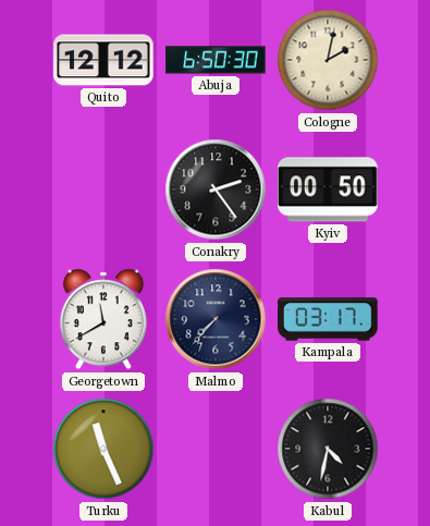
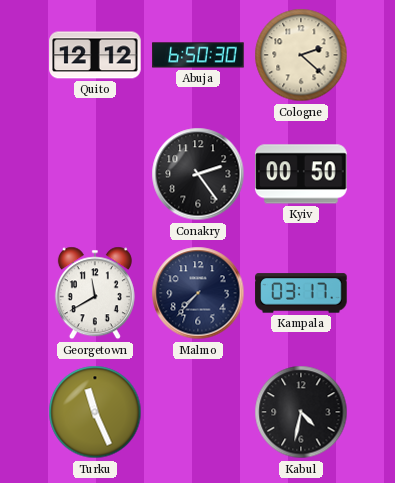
Cologne: 2:02 -> 2:22
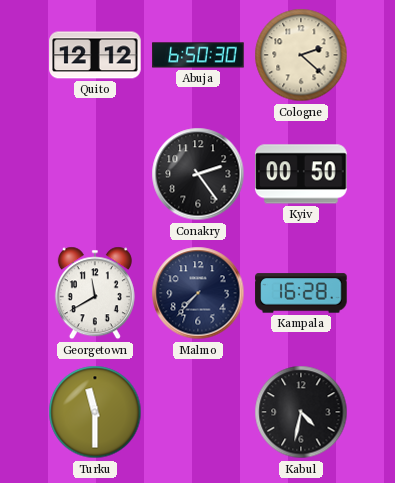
Kampala: 03:17 -> 16:28
Turku: 11:26 -> 11:30
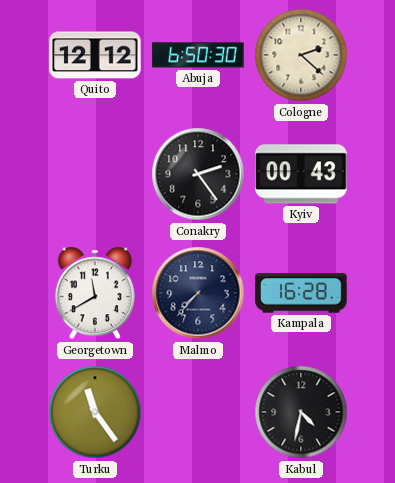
Kyiv: 00:50 -> 00:43
Turku: 11:30 -> 11:24
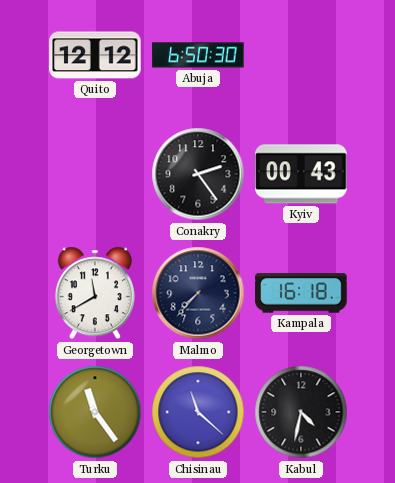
Cologne: 2:22 -> none
Kampala: 16:28 -> 16:18
Chisinau: none -> 11:22
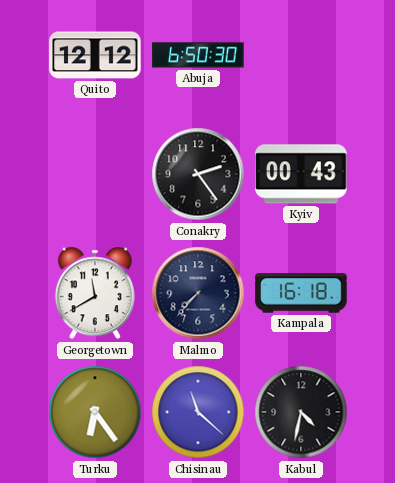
Turku: 11:24 -> 6:24
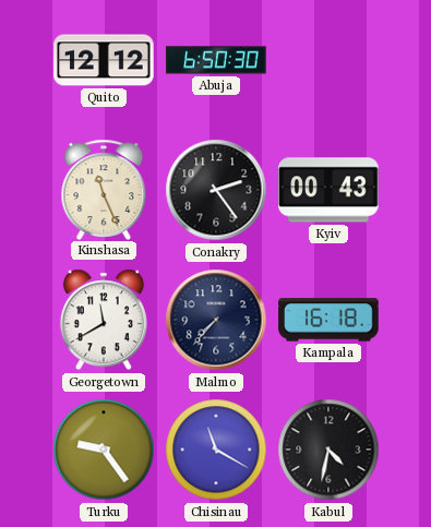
Kinshasa: none -> 11:26
Turku: 6:24 -> 9:24
Chisinau: 11:22 -> 11:20
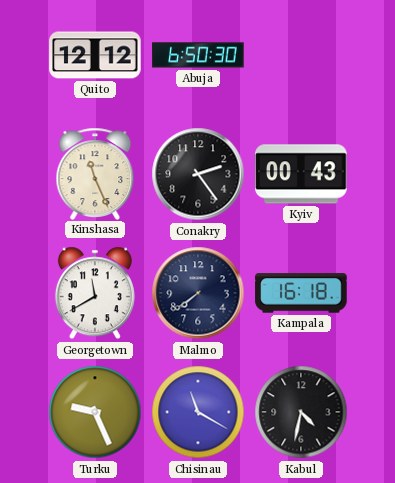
Malmo: 7:37 -> 7:39
Turku: 9:24 -> 9:26
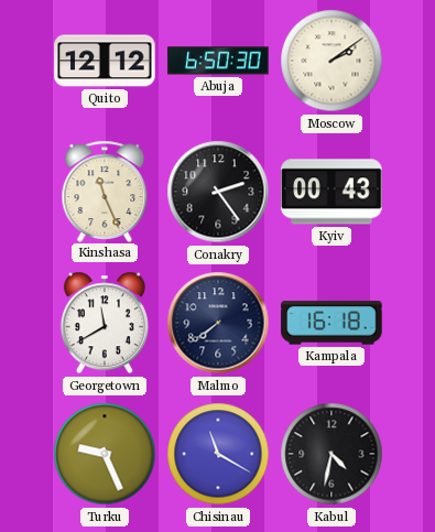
Moscow: none -> 2:09
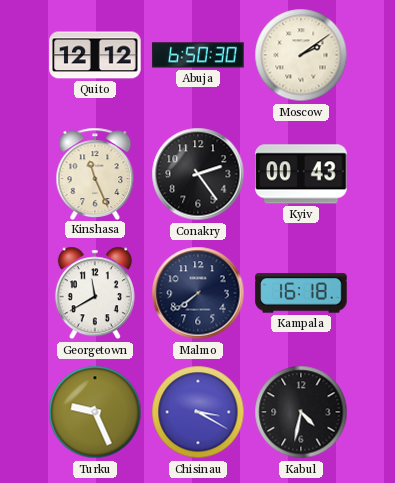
Chisinau: 11:20 -> 3:20
